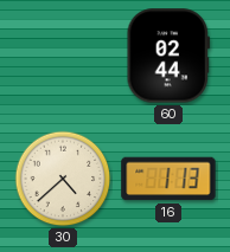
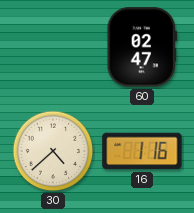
60: 02:44 -> 02:47
16: 1:13 -> 1:16
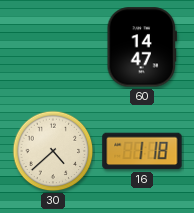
60: 02:47 -> 14:47
16: 1:16 -> 1:18
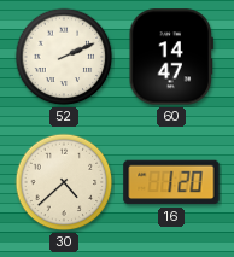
52: none -> 2:11
16: 1:18 -> 1:20
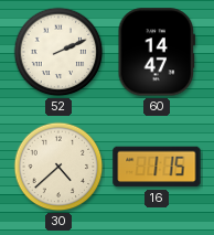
16: 1:20 -> 1:15
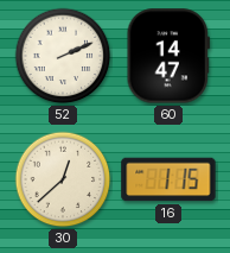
30: 4:38 -> 12:38
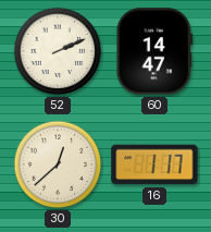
16: 1:15 -> 1:17
